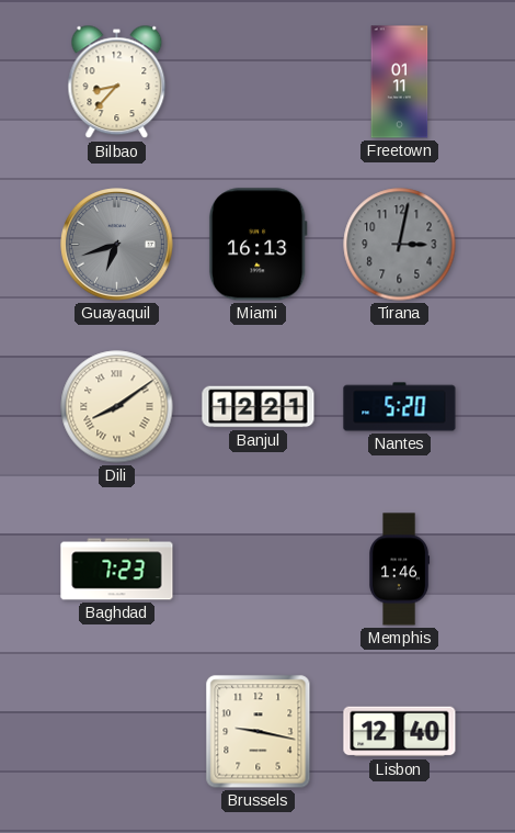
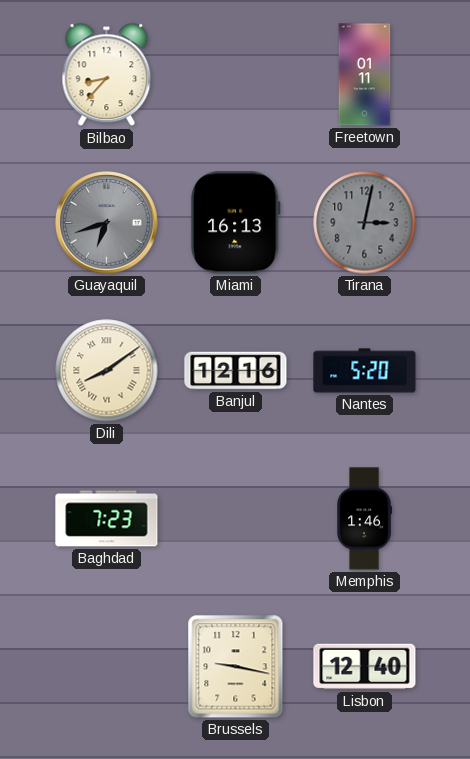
Banjul: 12:21 -> 12:16
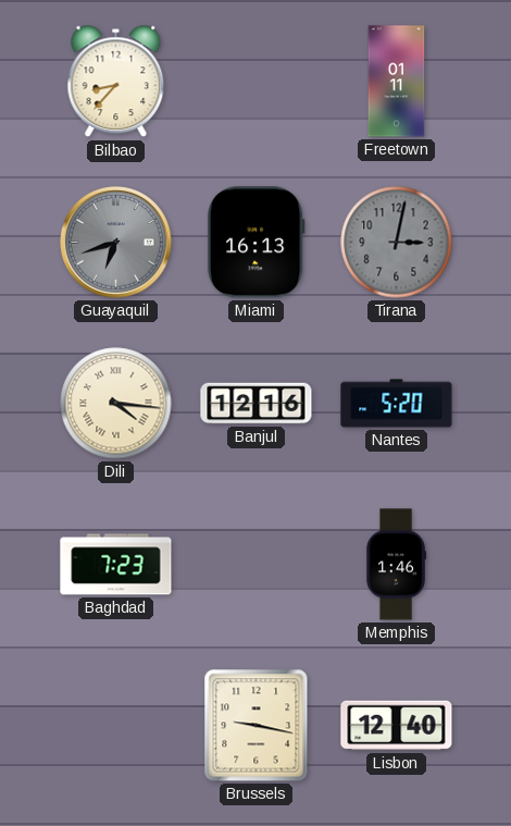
Dili: 8:09 -> 4:16
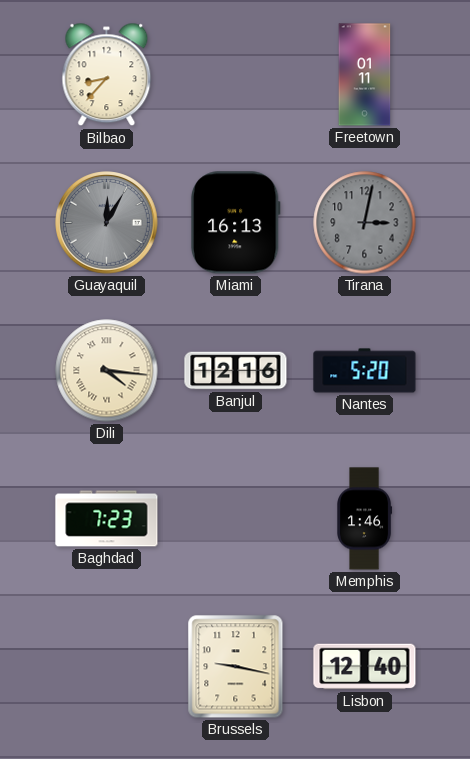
Guayaquil: 6:42 -> 12:05
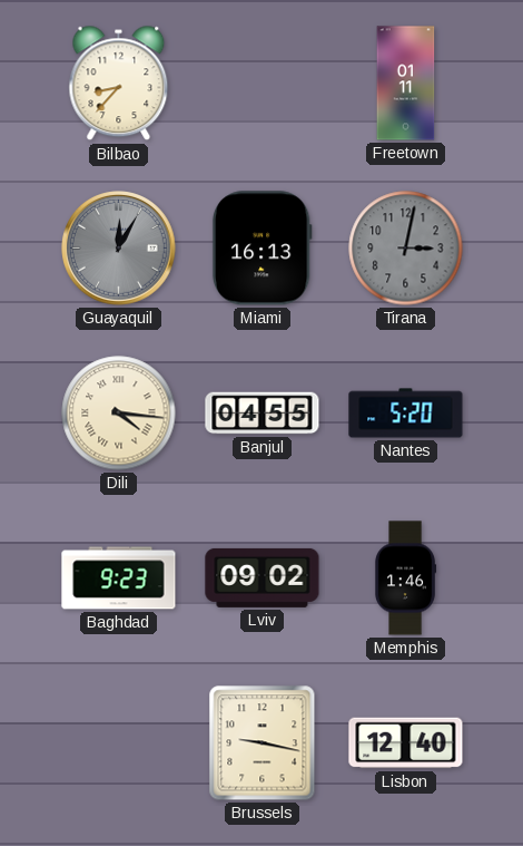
Banjul: 12:16 -> 04:55
Baghdad: 7:23 -> 9:23
Lviv: none -> 09:02
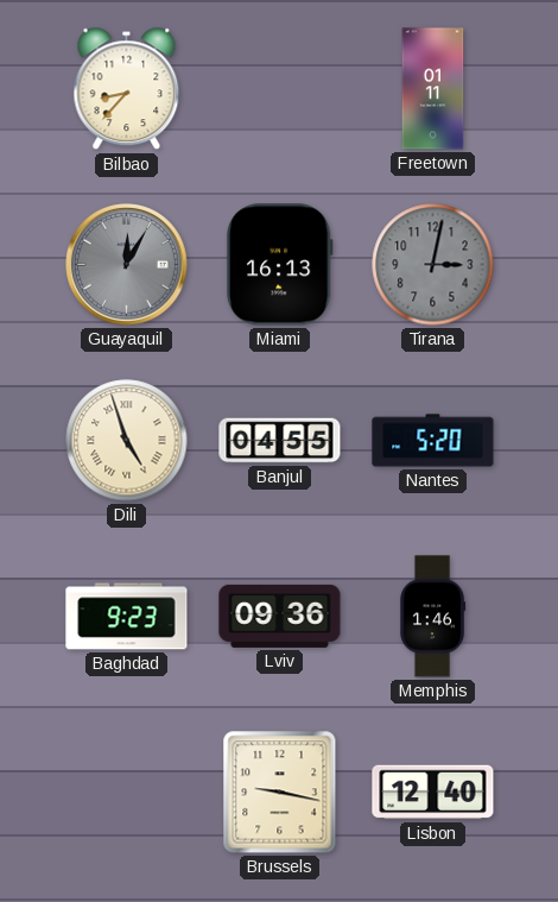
Dili: 4:16 -> 4:57
Lviv: 09:02 -> 09:36
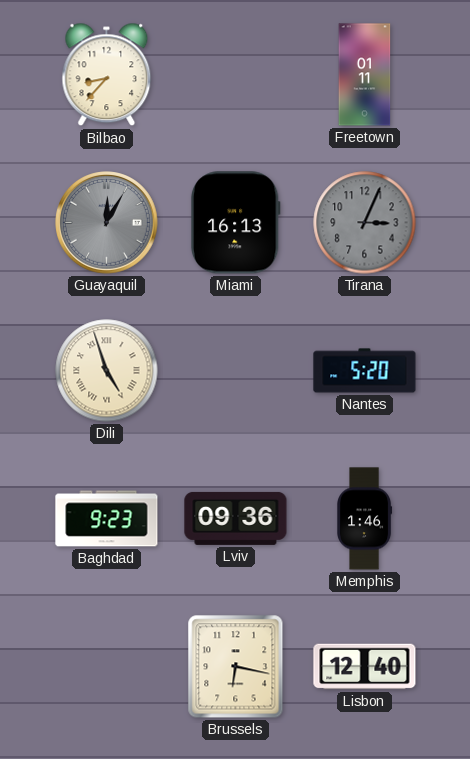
Tirana: 3:02 -> 3:04
Banjul: 04:55 -> none
Brussels: 9:17 -> 6:17
